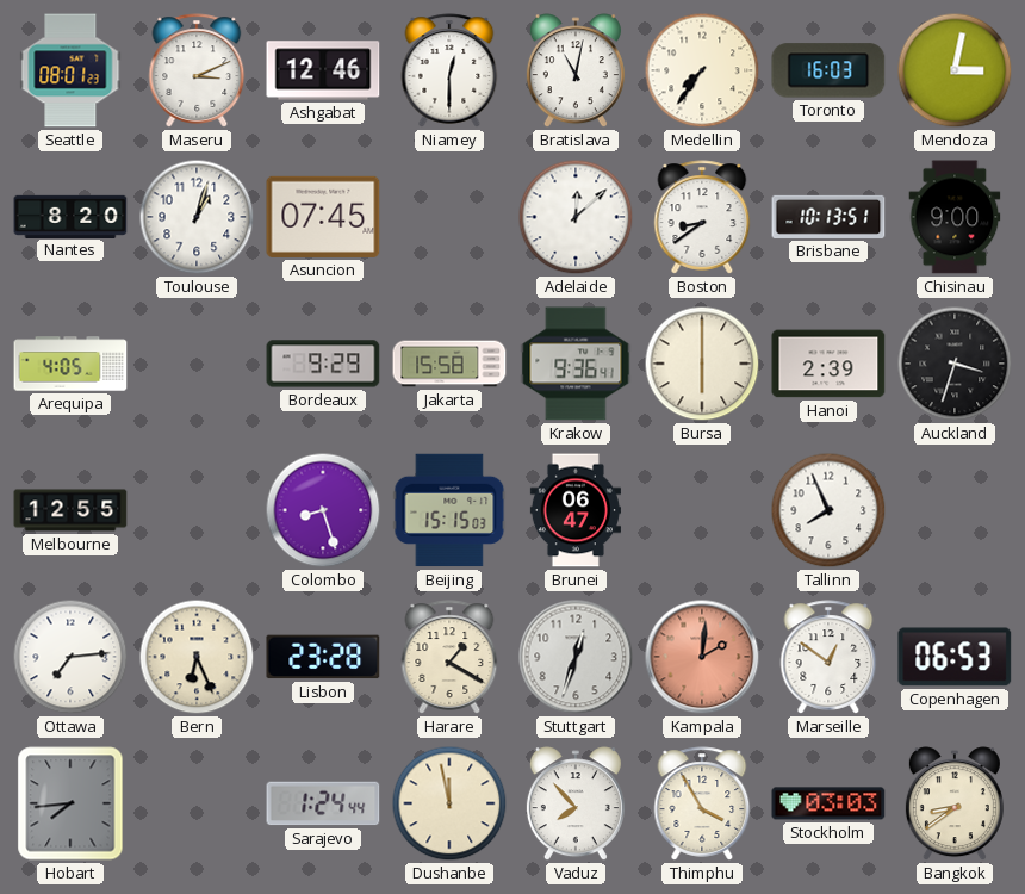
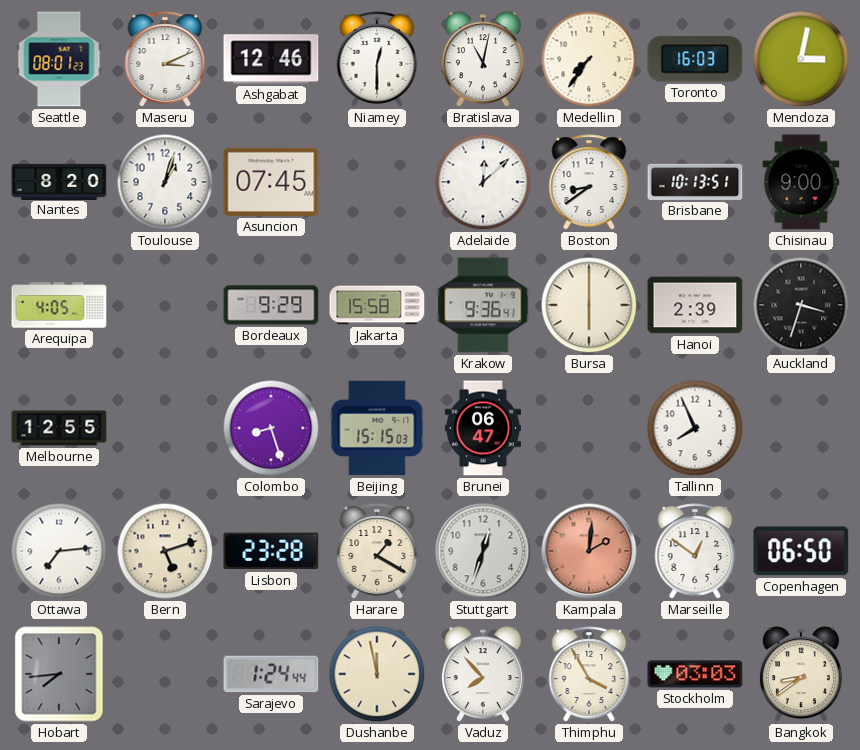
Bern: 6:26 -> 5:12
Copenhagen: 06:53 -> 06:50
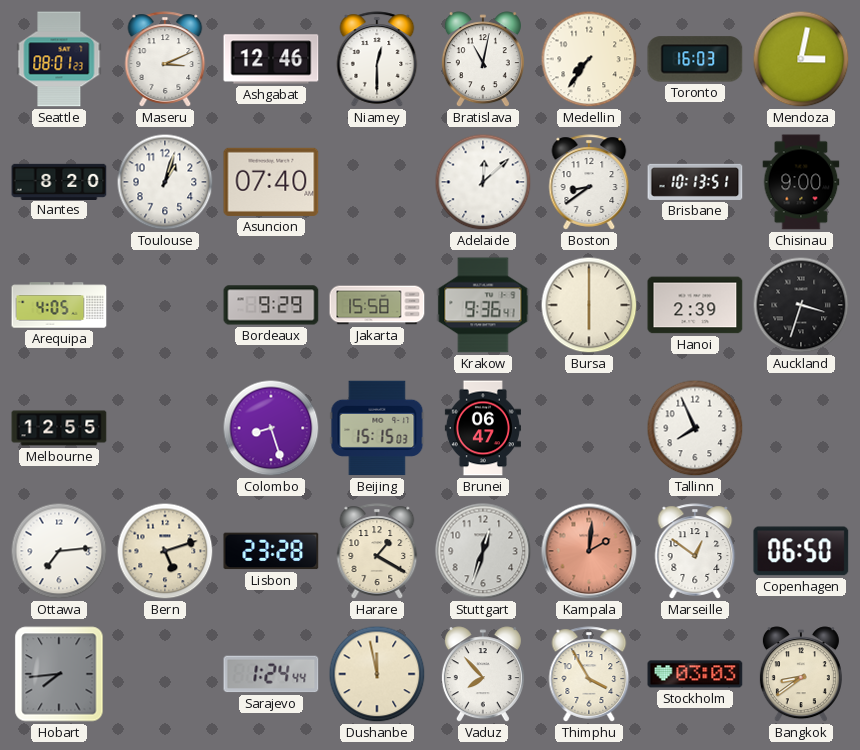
Asuncion: 07:45 -> 07:40
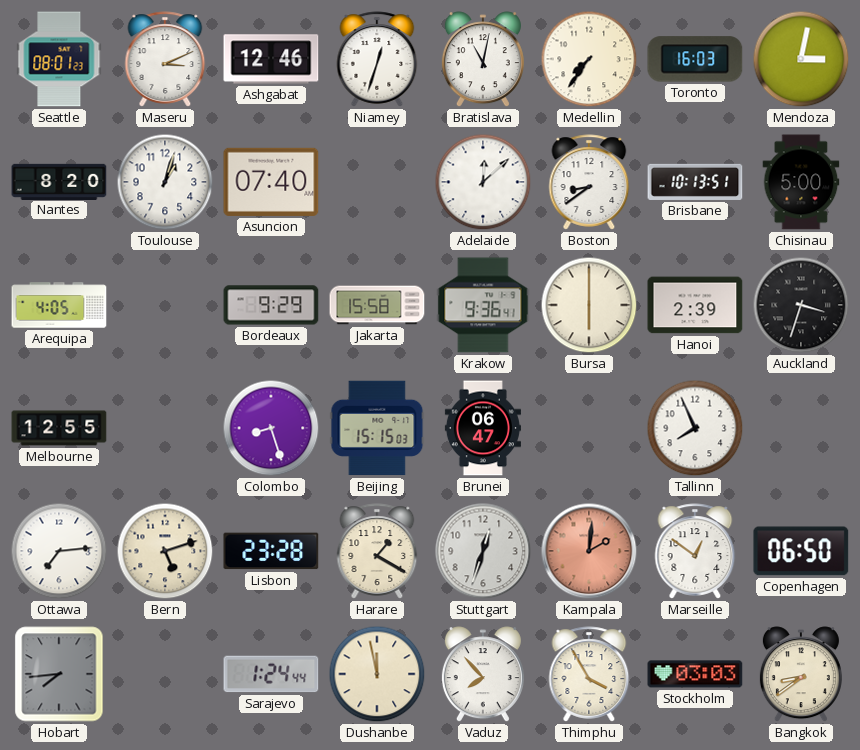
Niamey: 12:30 -> 12:33
Chisinau: 9:00 -> 5:00
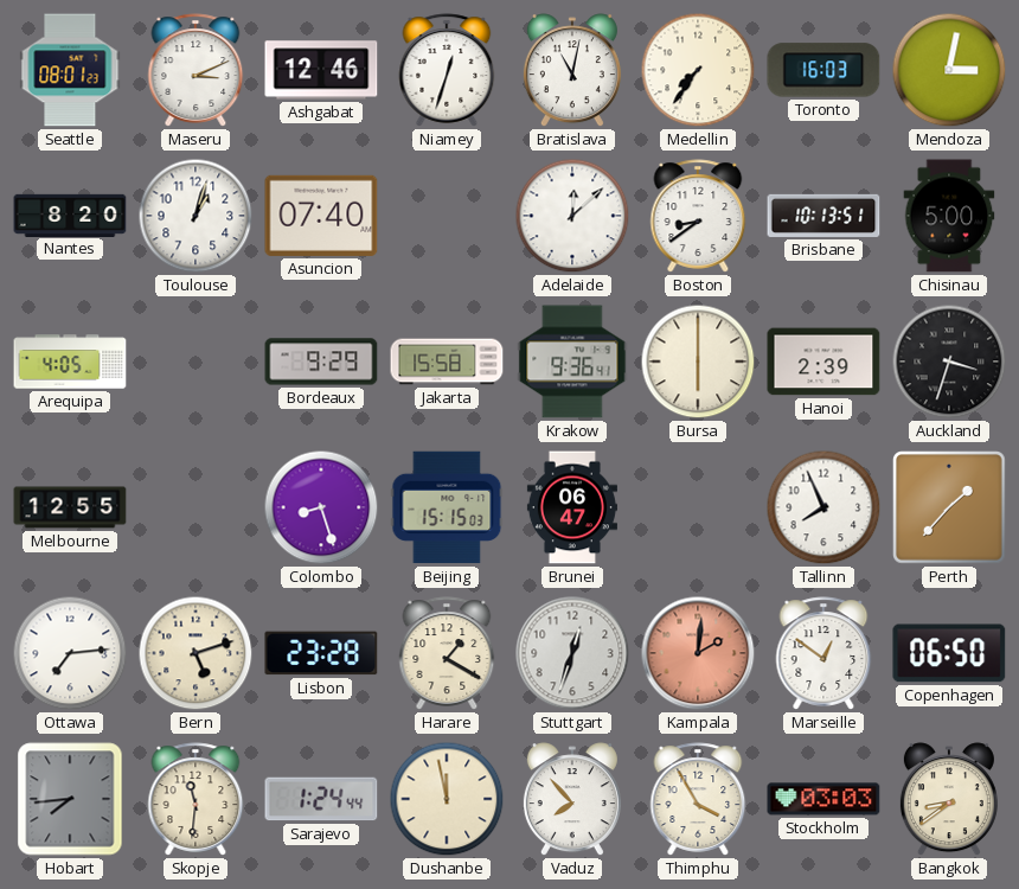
Perth: none -> 1:37
Skopje: none -> 11:31
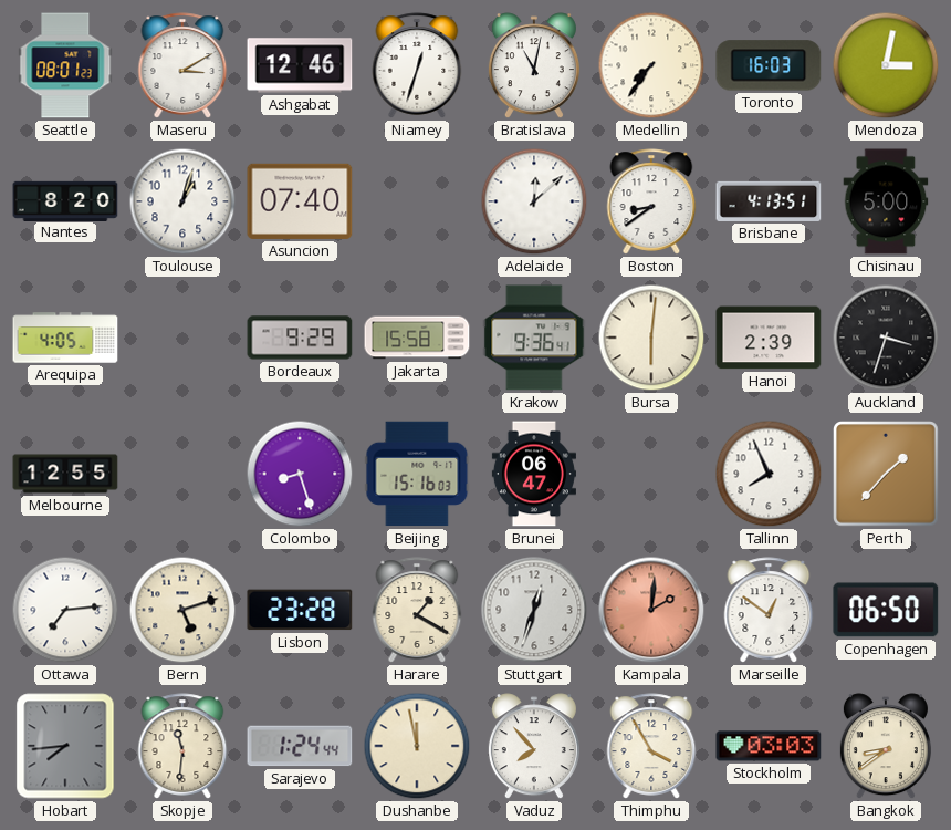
Maseru: 3:11 -> 3:10
Brisbane: 10:13 -> 4:13
Bursa: 6:00 -> 6:01
Beijing: 15:15 -> 15:16
